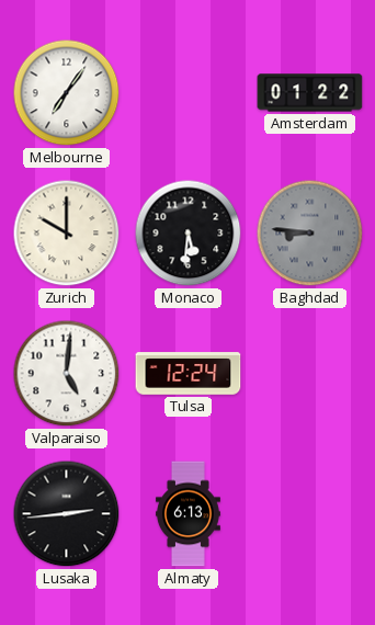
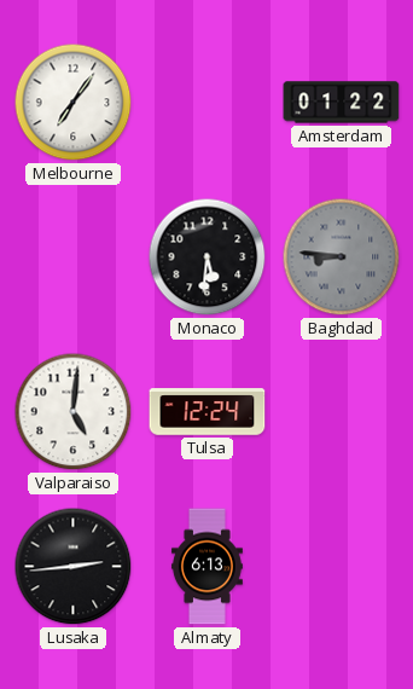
Zurich: 10:00 -> none
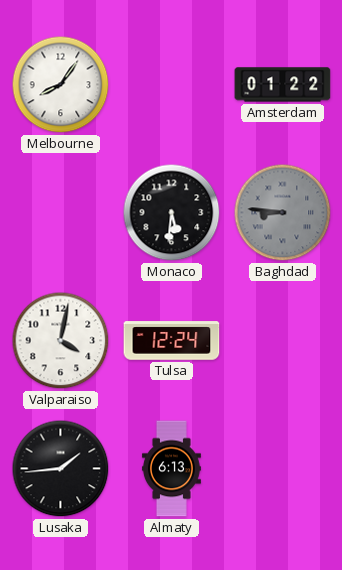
Melbourne: 7:06 -> 8:06
Valparaiso: 5:01 -> 4:02
Lusaka: 2:44 -> 1:44
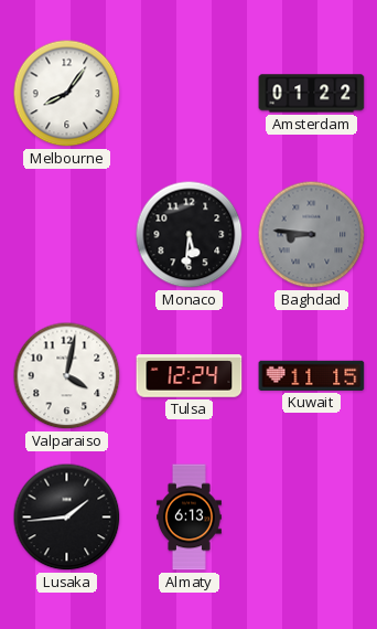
Kuwait: none -> 11:15
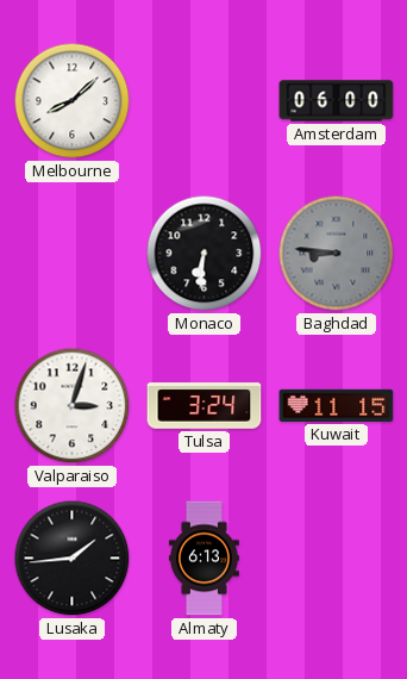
Melbourne: 8:06 -> 8:08
Amsterdam: 01:22 -> 06:00
Monaco: 5:31 -> 6:31
Valparaiso: 4:02 -> 3:03
Tulsa: 12:24 -> 3:24
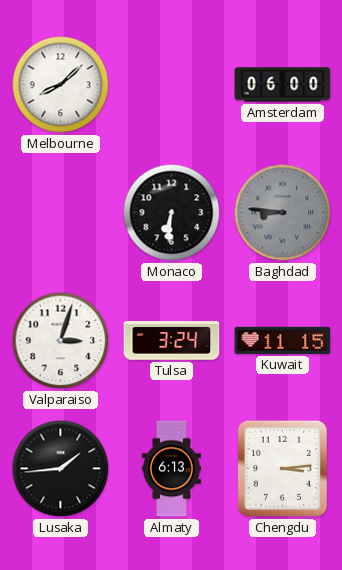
Chengdu: none -> 3:14
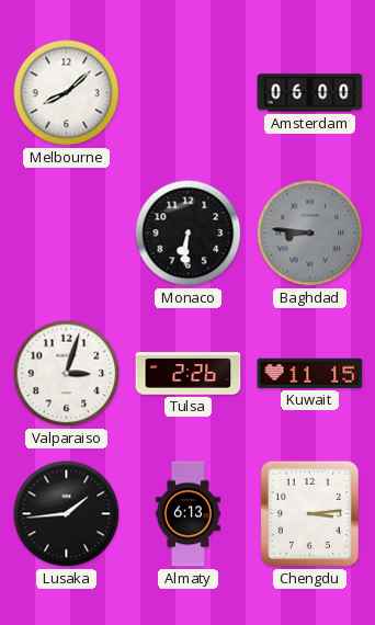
Tulsa: 3:24 -> 2:26
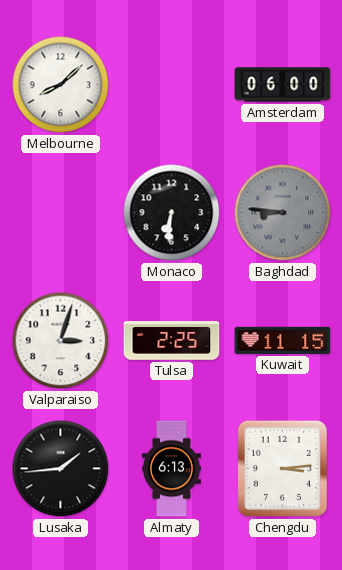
Tulsa: 2:26 -> 2:25
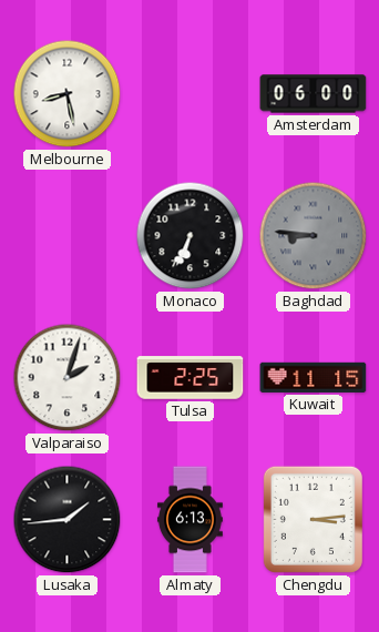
Melbourne: 8:08 -> 8:28
Monaco: 6:31 -> 6:34
Valparaiso: 3:03 -> 2:03
